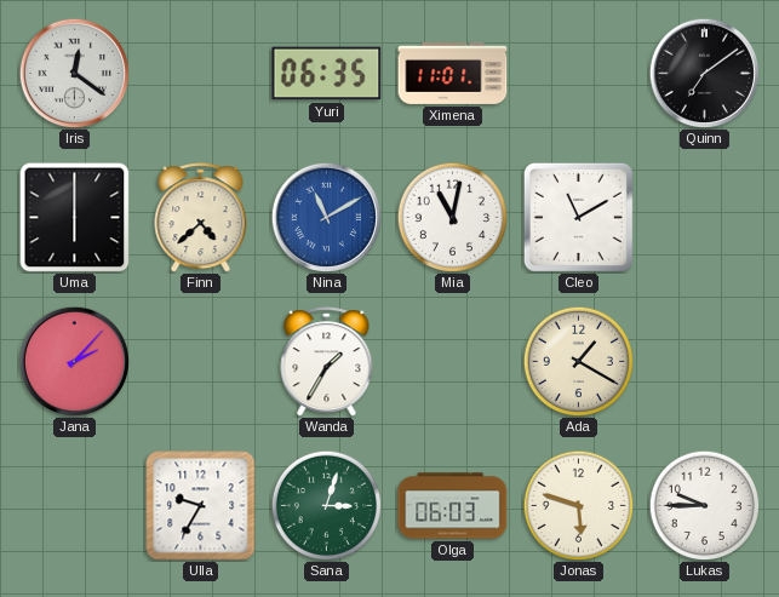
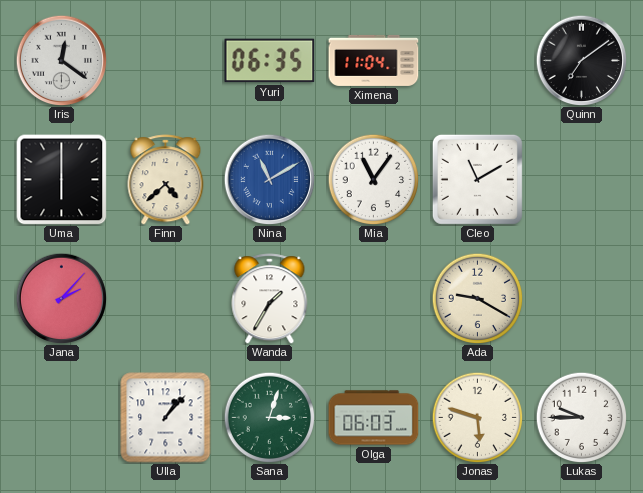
Ximena: 11:01 -> 11:04
Mia: 11:02 -> 11:06
Ada: 1:20 -> 9:20
Ulla: 9:35 -> 1:07
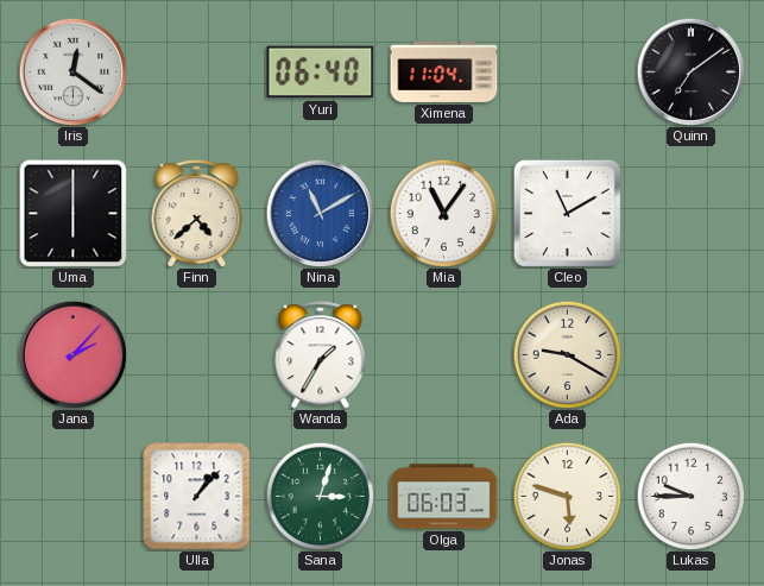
Yuri: 06:35 -> 06:40
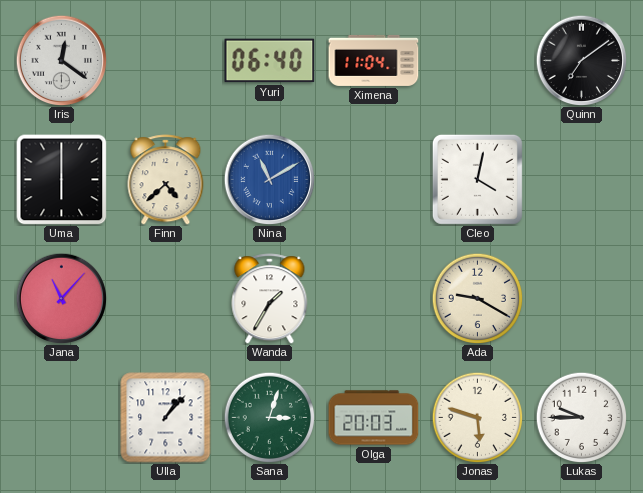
Mia: 11:06 -> none
Cleo: 11:10 -> 4:02
Jana: 2:07 -> 11:07
Olga: 06:03 -> 20:03
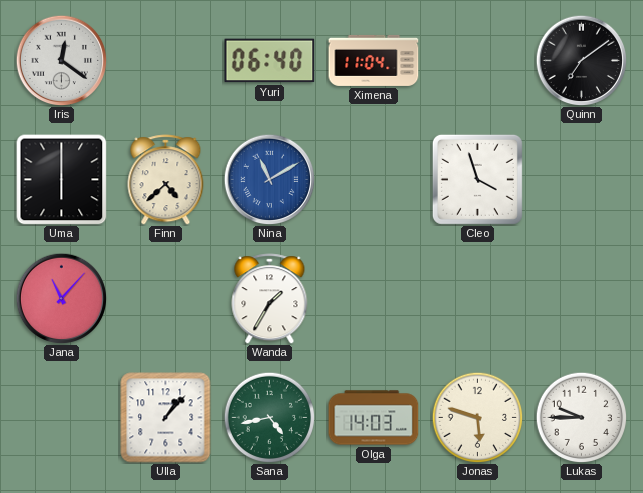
Cleo: 4:02 -> 3:57
Ada: 9:20 -> none
Sana: 3:03 -> 4:43
Olga: 20:03 -> 14:03
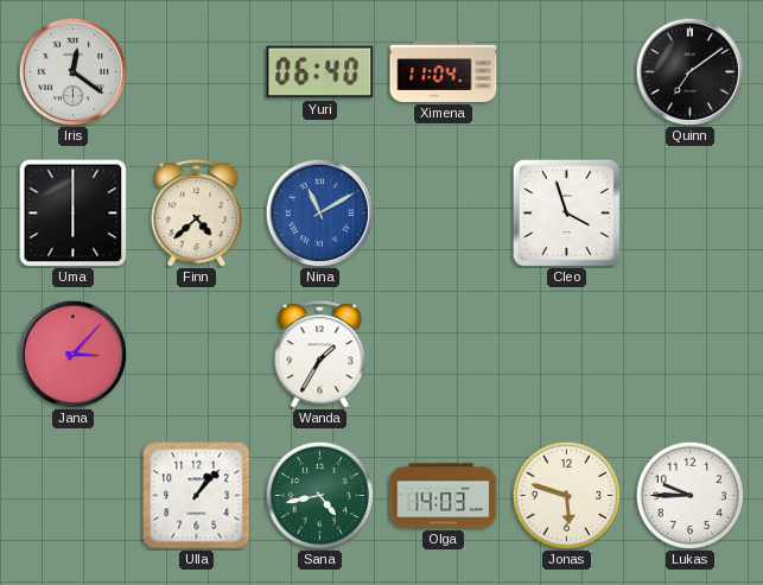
Jana: 11:07 -> 3:07
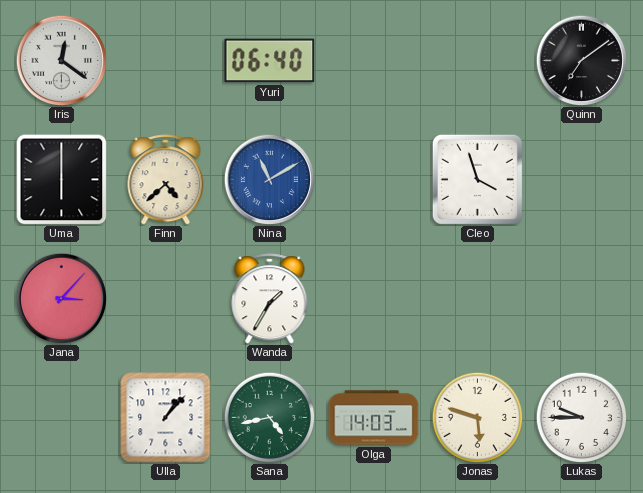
Ximena: 11:04 -> none
